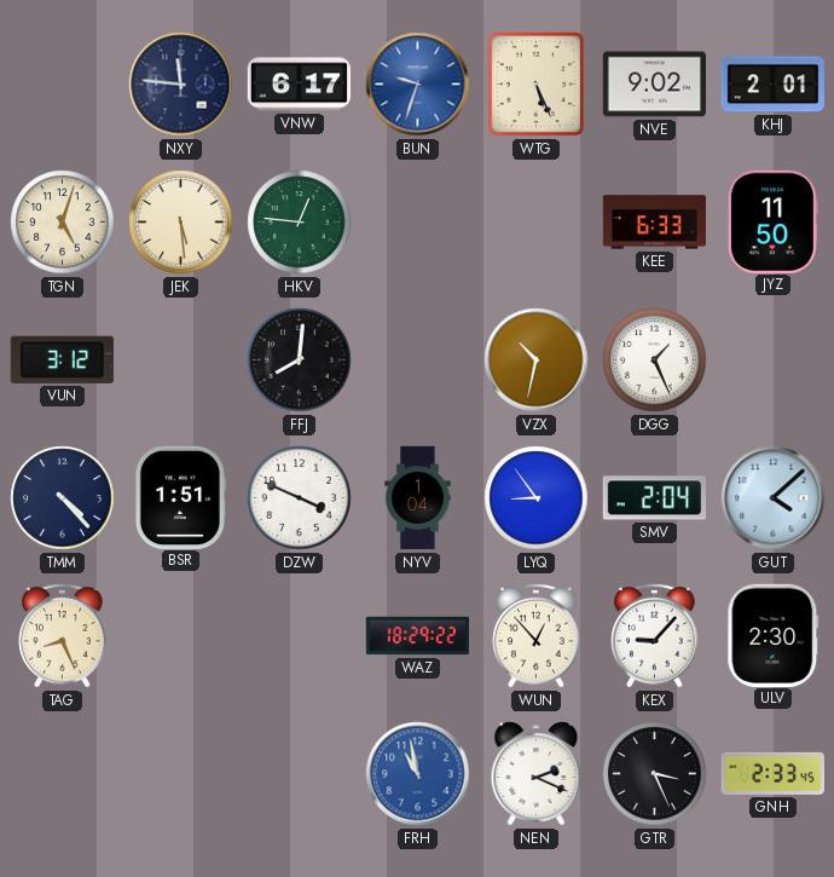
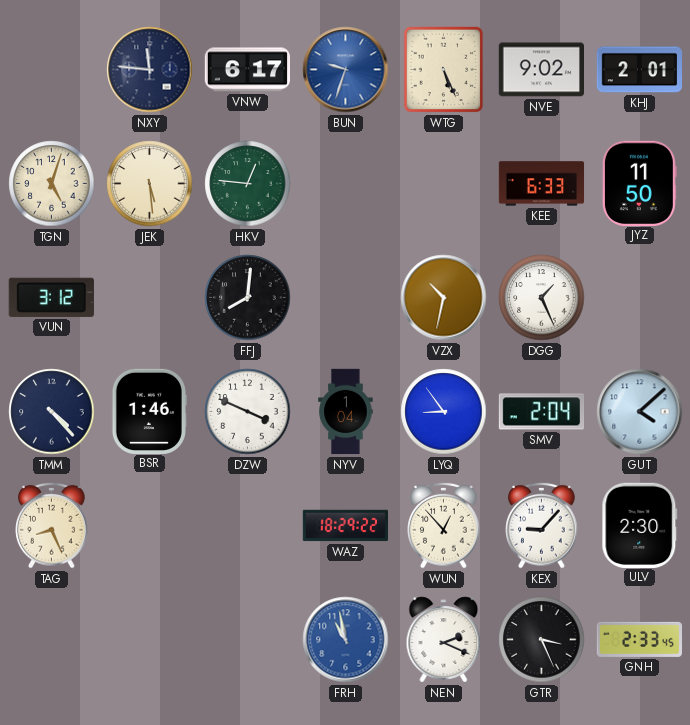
BSR: 1:51 -> 1:46
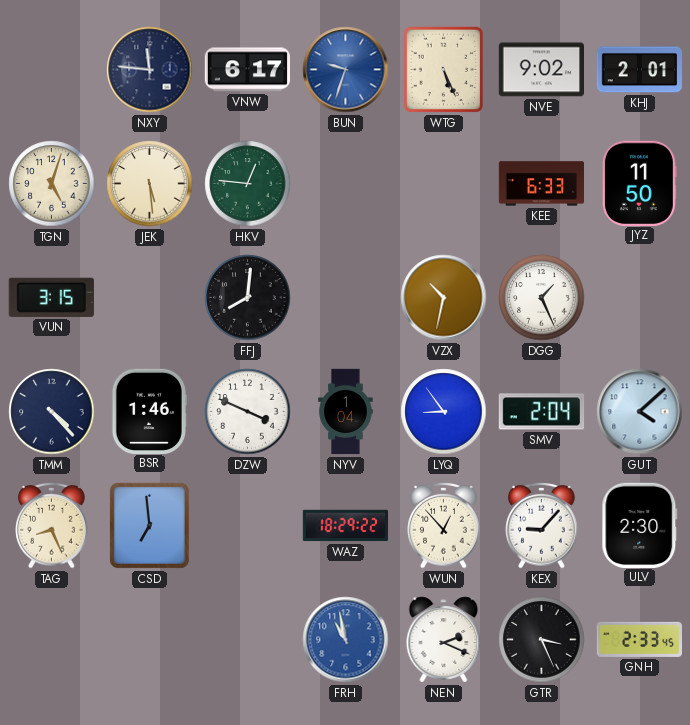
VUN: 3:12 -> 3:15
CSD: none -> 6:59
